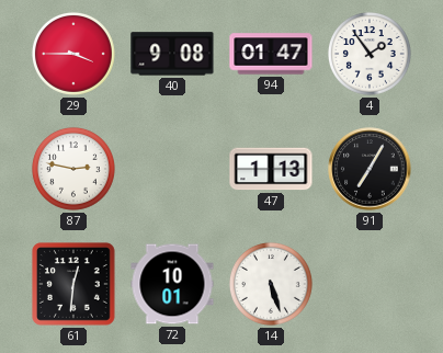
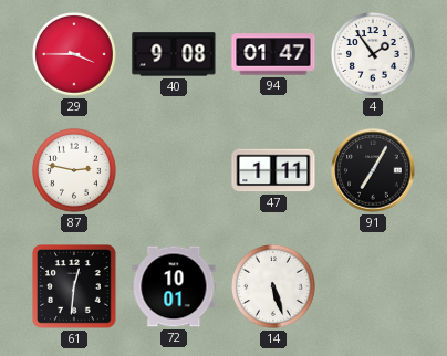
47: 1:13 -> 1:11
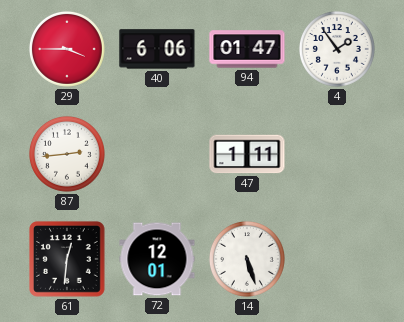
40: 9:08 -> 6:06
87: 2:47 -> 2:44
91: 7:05 -> none
72: 10:01 -> 12:01
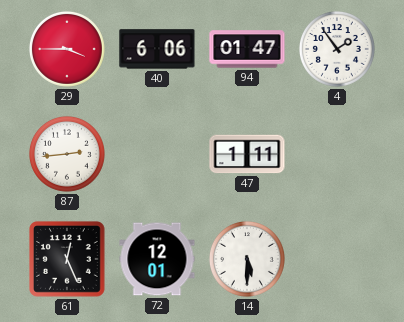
61: 12:31 -> 12:26
14: 5:27 -> 5:30
